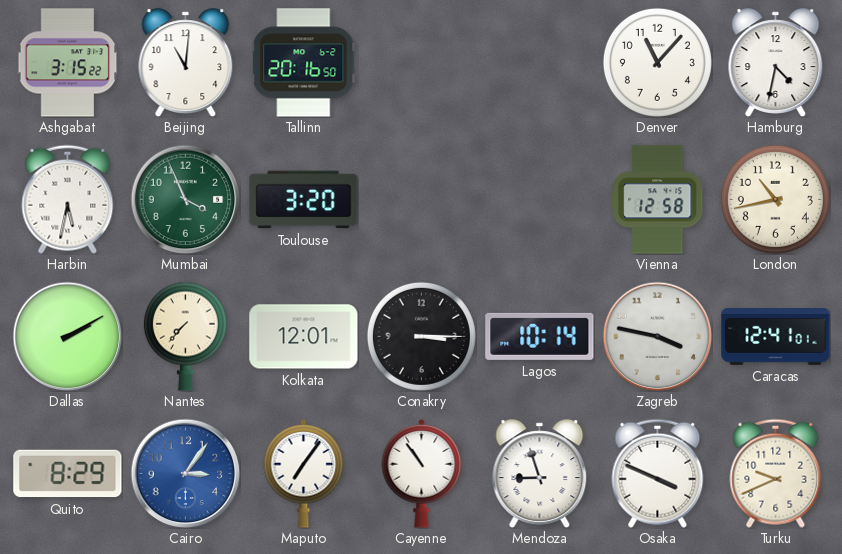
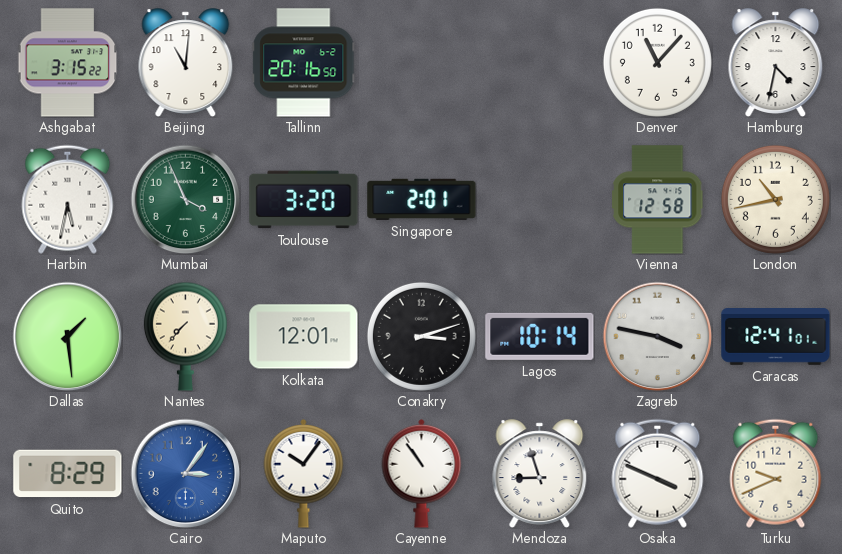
Singapore: none -> 2:01
Dallas: 2:10 -> 1:29
Conakry: 3:15 -> 3:12
Maputo: 7:06 -> 10:06
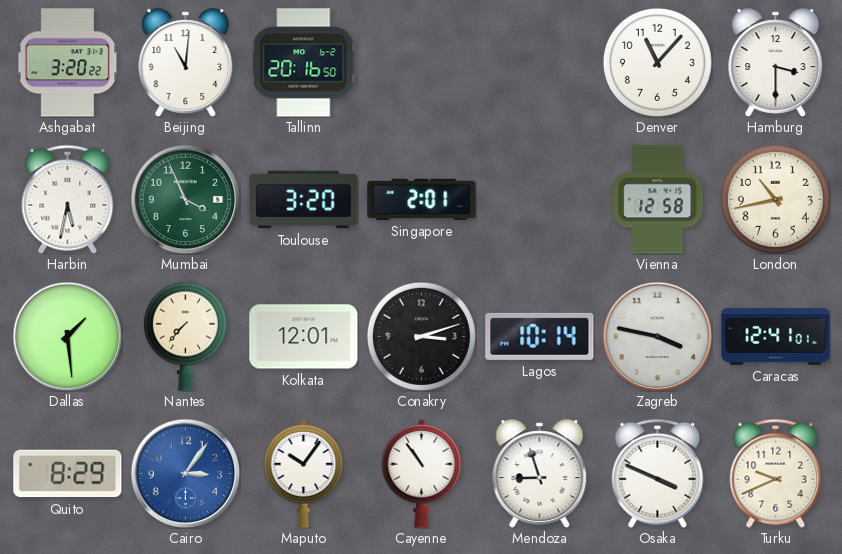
Ashgabat: 3:15 -> 3:20
Hamburg: 4:32 -> 3:30
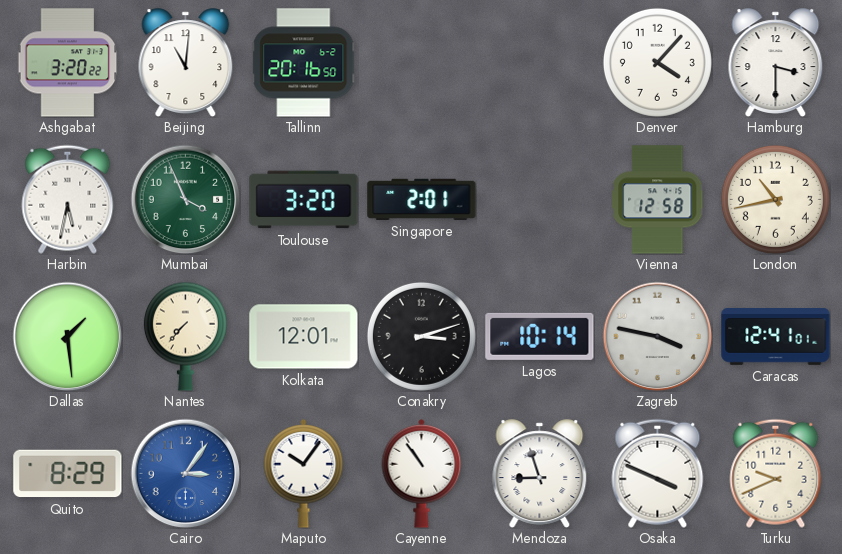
Denver: 11:07 -> 4:07
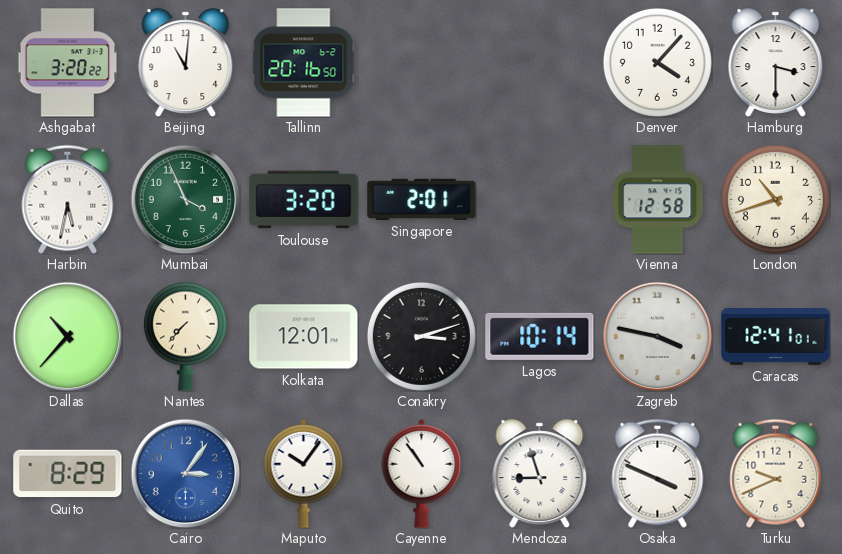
London: 10:43 -> 10:42
Dallas: 1:29 -> 10:37
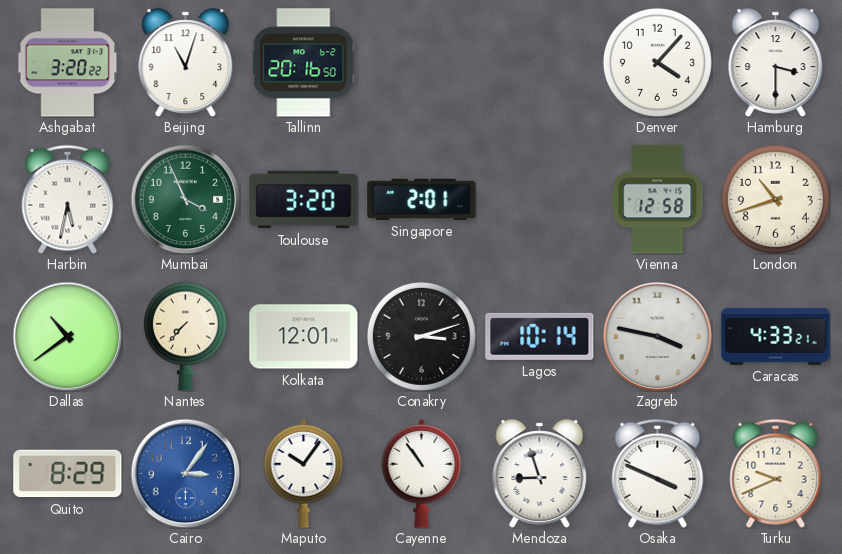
Beijing: 11:01 -> 11:03
Dallas: 10:37 -> 10:39
Caracas: 12:41 -> 4:33
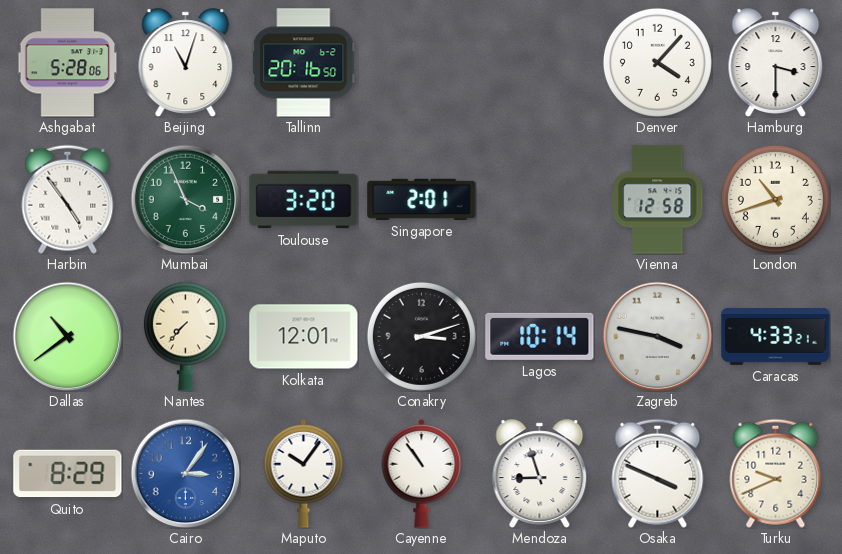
Ashgabat: 3:20 -> 5:28
Harbin: 5:32 -> 4:54
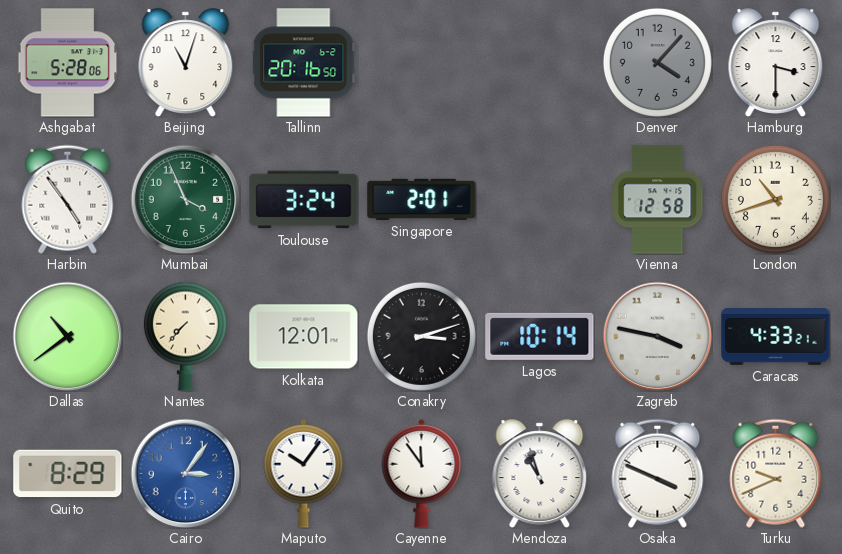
Denver dial: white -> grey
Toulouse: 3:20 -> 3:24
Cayenne: 10:54 -> 11:54
Mendoza: 8:57 -> 10:57
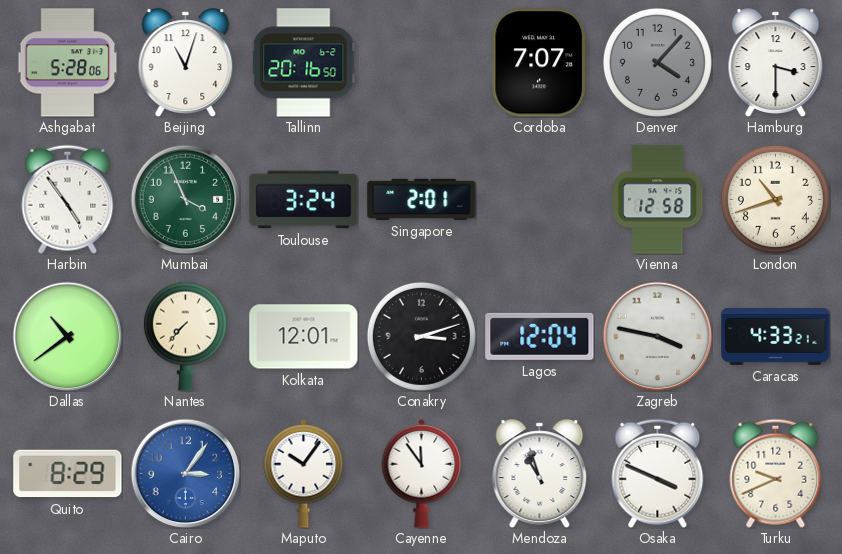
Cordoba: none -> 7:07
Lagos: 10:14 -> 12:04
